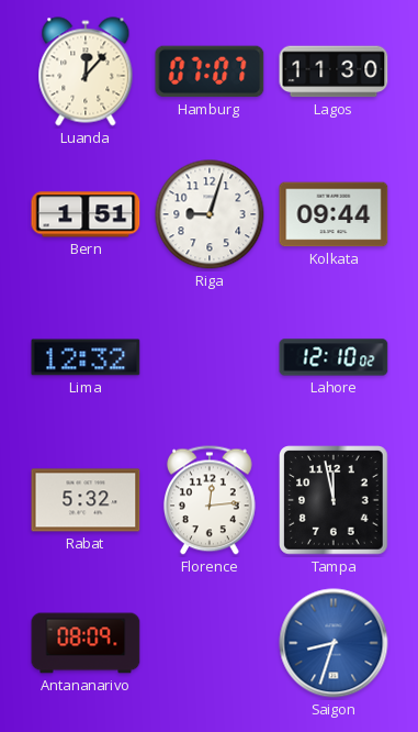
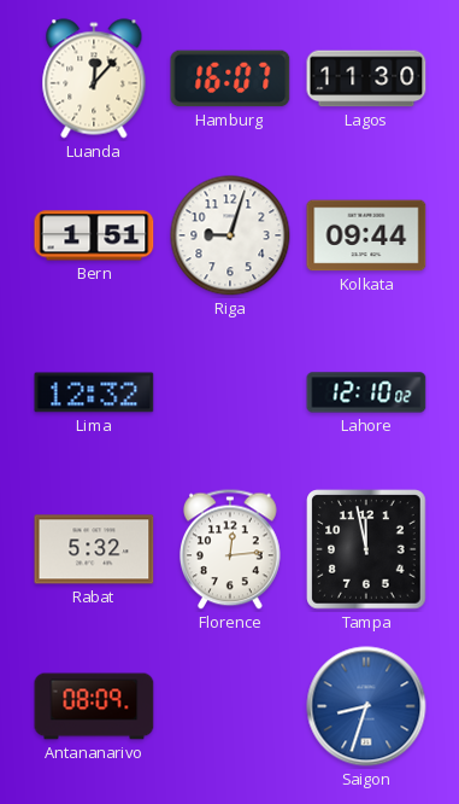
Hamburg: 07:07 -> 16:07
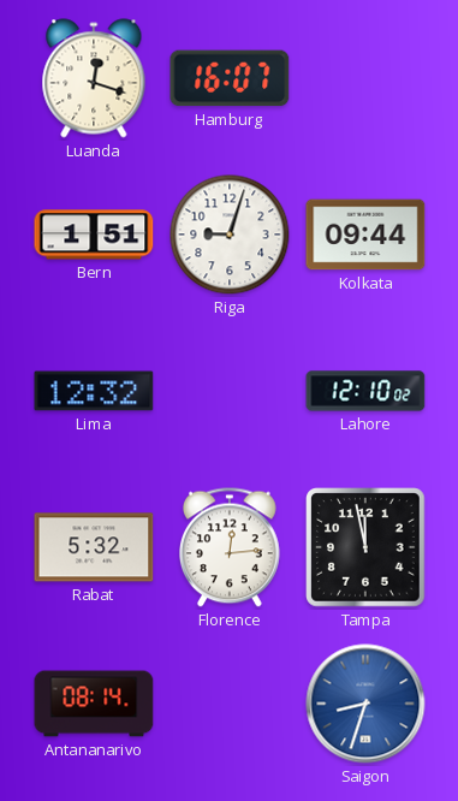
Luanda: 12:07 -> 12:18
Lagos: 11:30 -> none
Antananarivo: 08:09 -> 08:14
